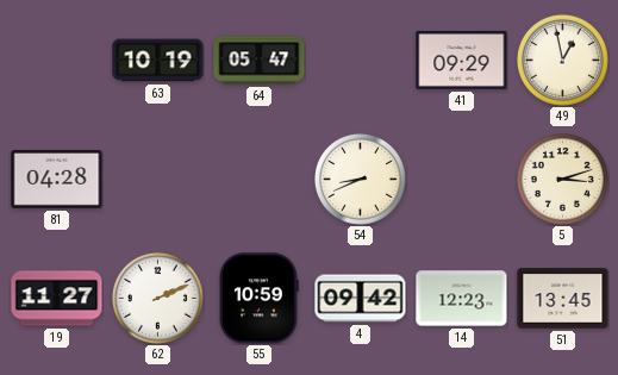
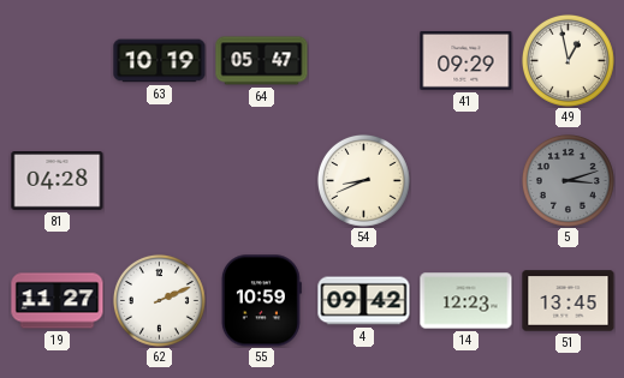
5 dial: cream -> grey
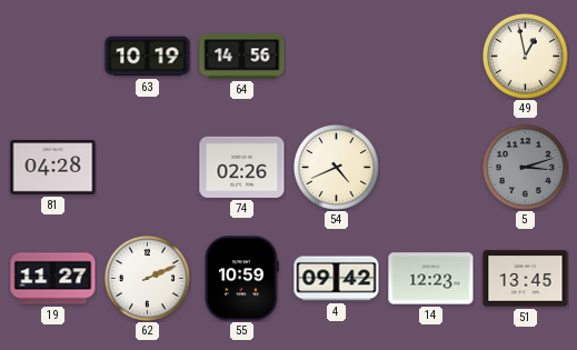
64: 05:47 -> 14:56
41: 09:29 -> none
74: none -> 02:26
54: 8:41 -> 4:41
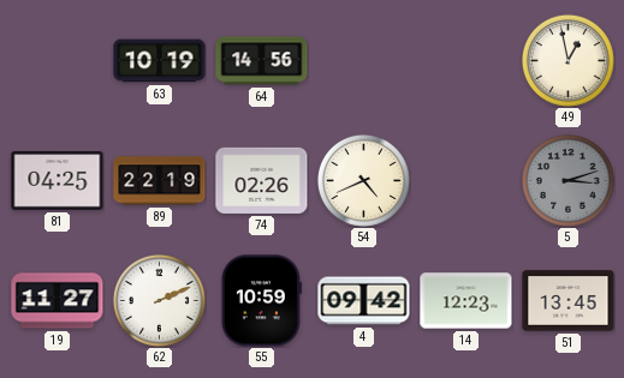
81: 04:28 -> 04:25
89: none -> 22:19
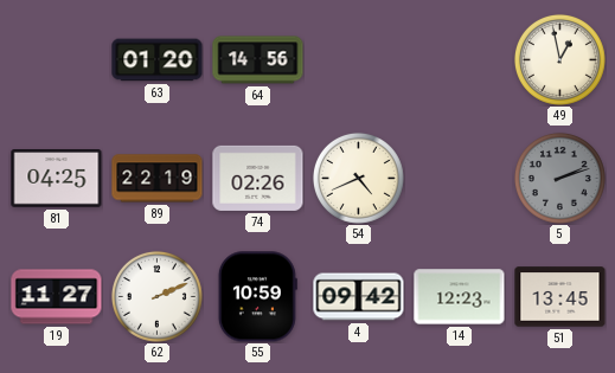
63: 10:19 -> 01:20
5: 3:12 -> 2:12
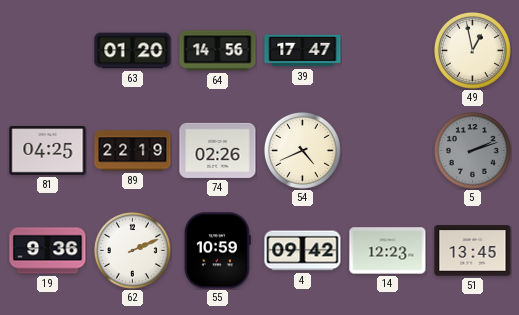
39: none -> 17:47
19: 11:27 -> 9:36
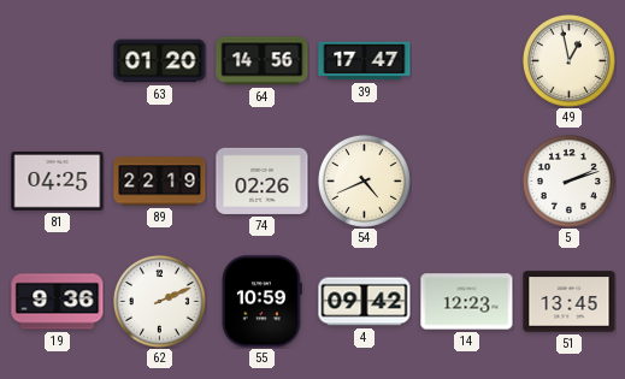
5 dial: grey -> white
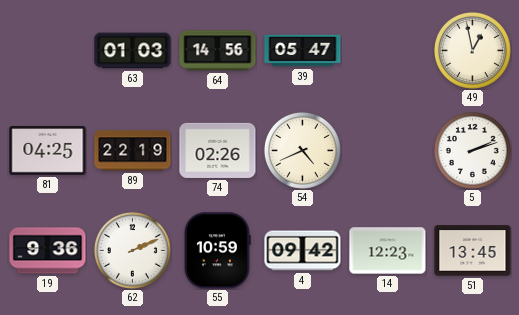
63: 01:20 -> 01:03
39: 17:47 -> 05:47
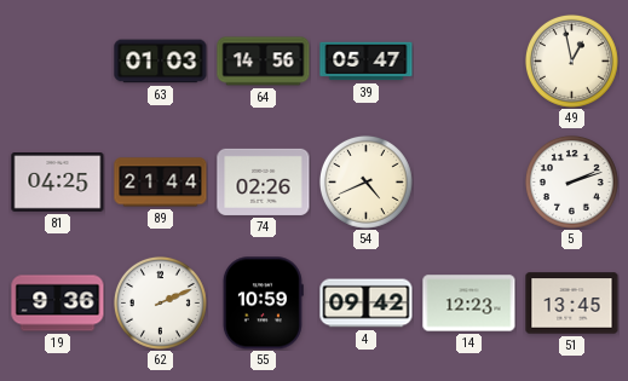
89: 22:19 -> 21:44
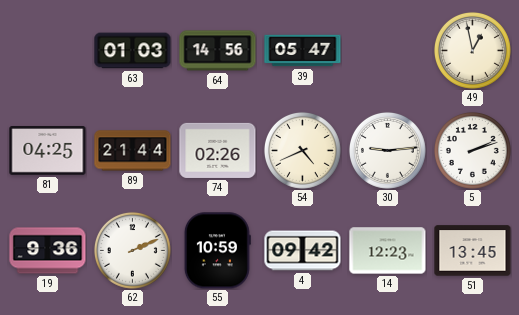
30: none -> 9:14
